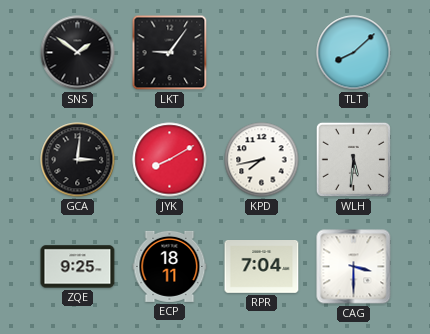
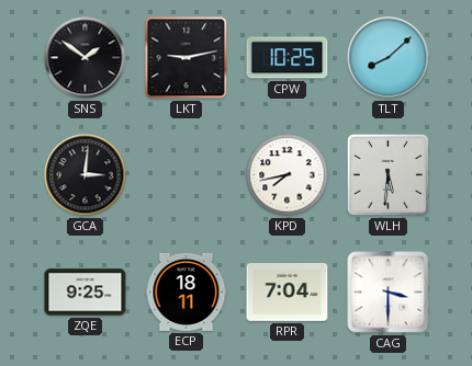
LKT: 9:06 -> 9:13
CPW: none -> 10:25
JYK: 8:10 -> none
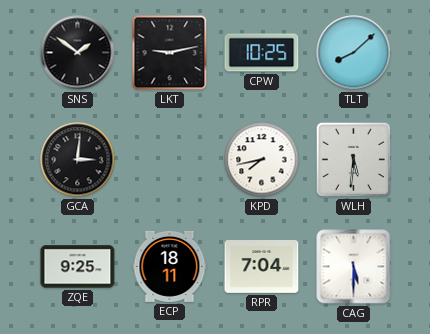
CAG: 3:30 -> 5:30
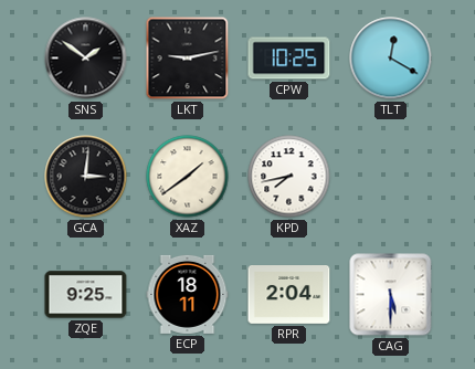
TLT: 8:08 -> 12:20
XAZ: none -> 1:39
WLH: 5:31 -> none
RPR: 7:04 -> 2:04
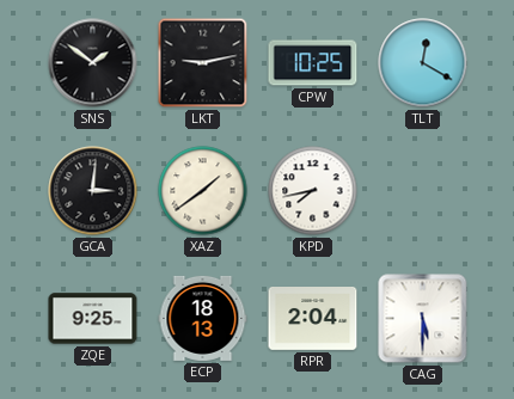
ECP: 18:11 -> 18:13
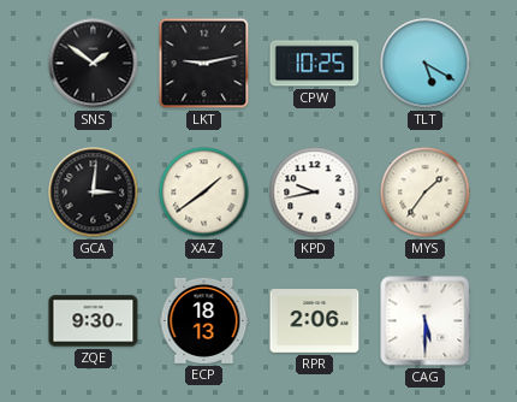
TLT: 12:20 -> 5:20
KPD: 7:43 -> 9:43
MYS: none -> 1:36
ZQE: 9:25 -> 9:30
RPR: 2:04 -> 2:06
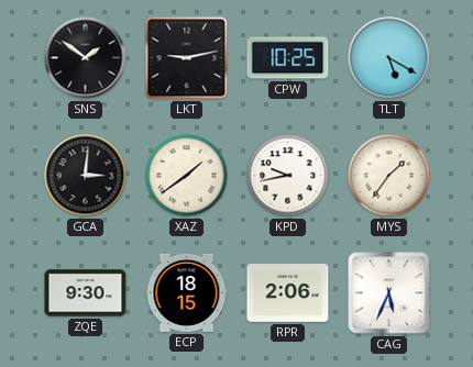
ECP: 18:13 -> 18:15
CAG: 5:30 -> 5:34
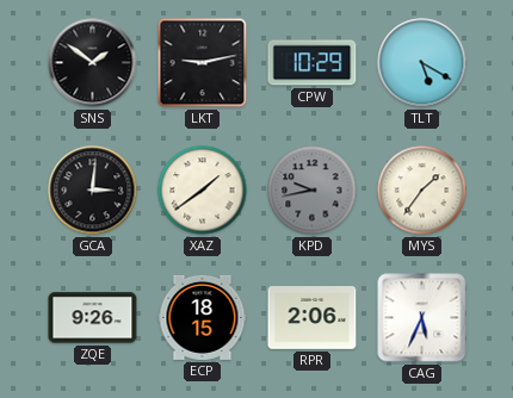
CPW: 10:25 -> 10:29
KPD dial: white -> grey
ZQE: 9:30 -> 9:26
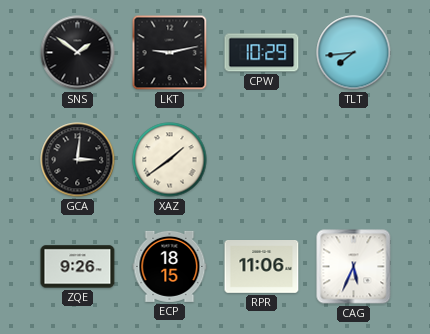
TLT: 5:20 -> 7:44
KPD: 9:43 -> none
MYS: 1:36 -> none
RPR: 2:06 -> 11:06
